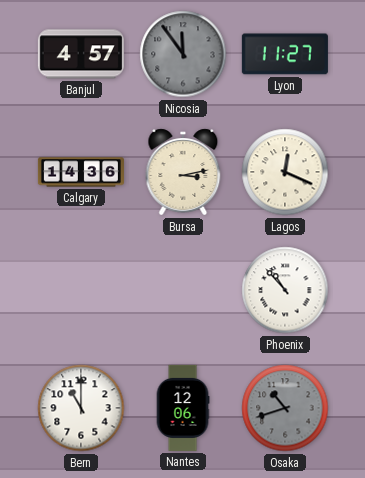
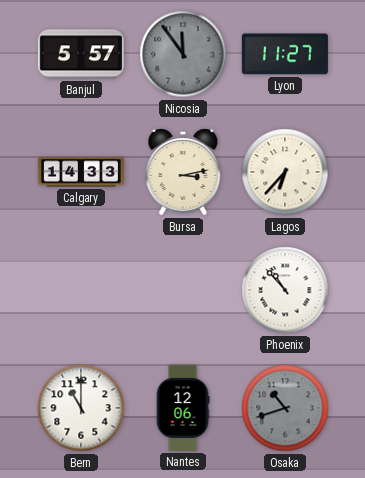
Banjul: 4:57 -> 5:57
Calgary: 14:36 -> 14:33
Lagos: 12:19 -> 6:37
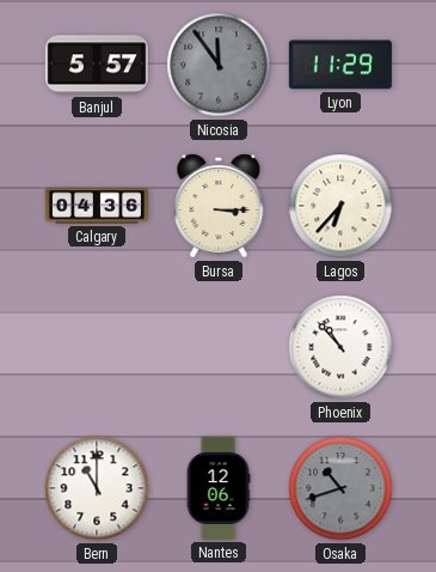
Lyon: 11:27 -> 11:29
Calgary: 14:33 -> 04:36
Bursa: 3:13 -> 3:15
